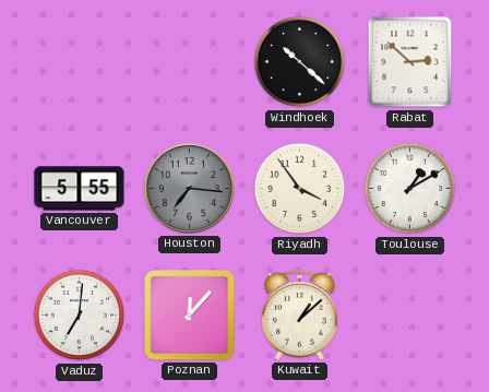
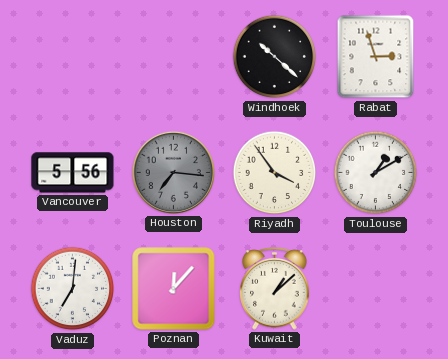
Rabat: 2:52 -> 2:57
Vancouver: 5:55 -> 5:56
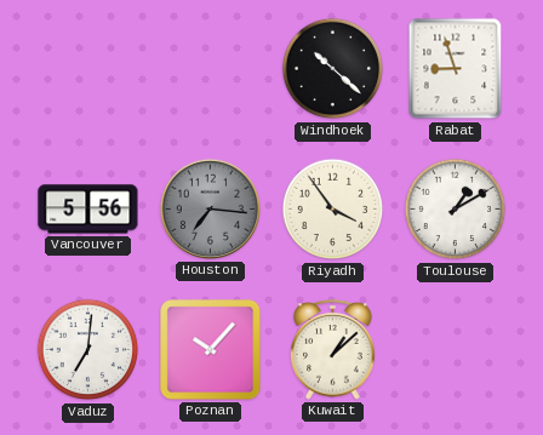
Rabat: 2:57 -> 8:57
Poznan: 12:07 -> 10:07
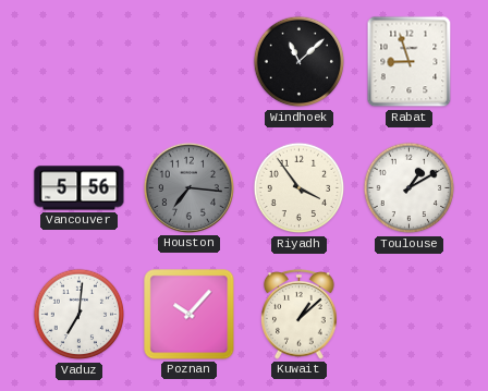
Windhoek: 10:22 -> 11:08
